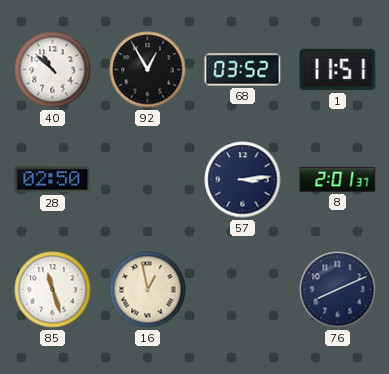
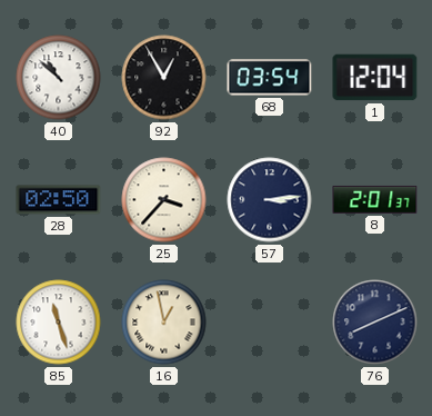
68: 03:52 -> 03:54
1: 11:51 -> 12:04
25: none -> 3:37
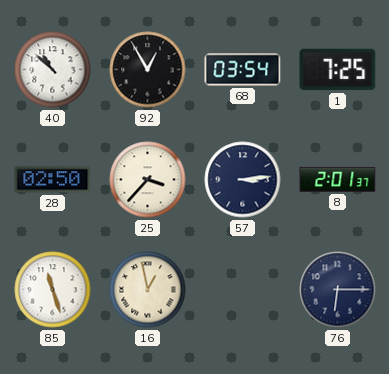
1: 12:04 -> 7:25
76: 8:11 -> 6:15
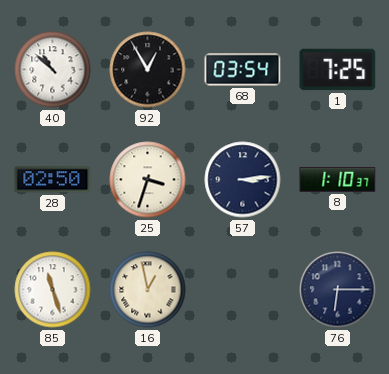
25: 3:37 -> 3:33
8: 2:01 -> 1:10
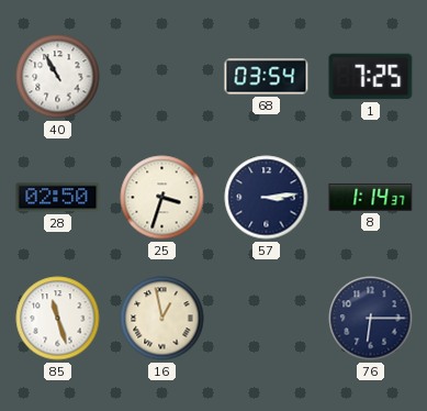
40: 10:52 -> 10:55
92: 12:55 -> none
8: 1:10 -> 1:14
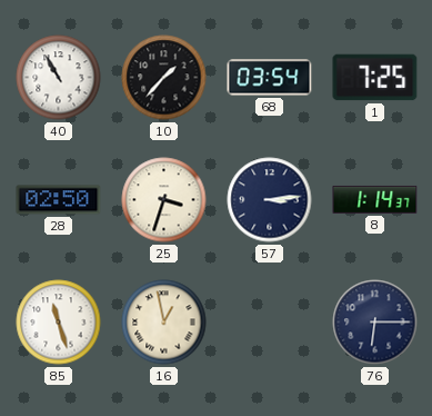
10: none -> 1:37
